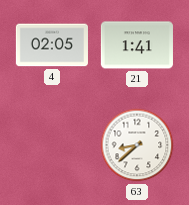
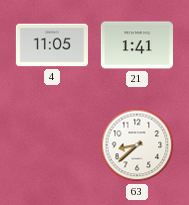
4: 02:05 -> 11:05
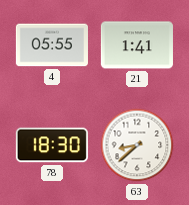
4: 11:05 -> 05:55
78: none -> 18:30
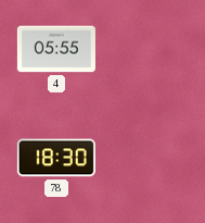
21: 1:41 -> none
63: 8:38 -> none
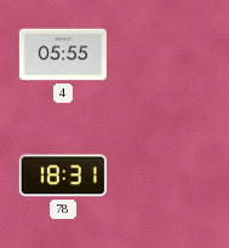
78: 18:30 -> 18:31
